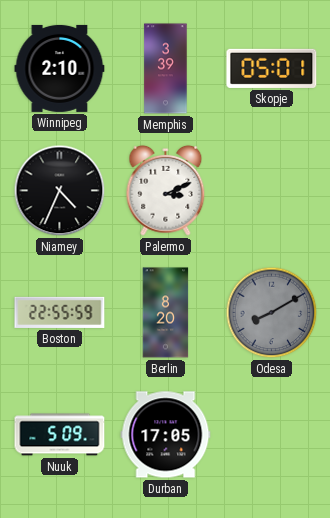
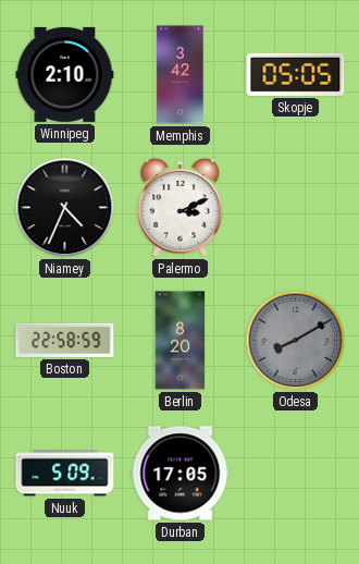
Memphis: 3:39 -> 3:42
Skopje: 05:01 -> 05:05
Boston: 22:55 -> 22:58
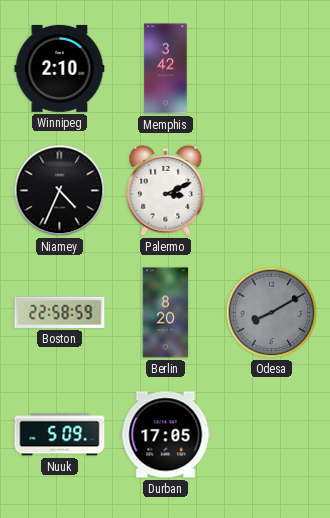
Skopje: 05:05 -> none
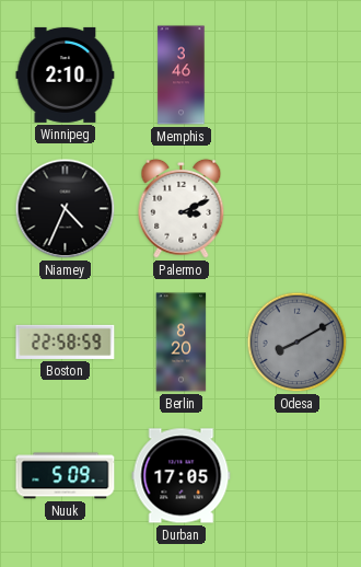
Memphis: 3:42 -> 3:46
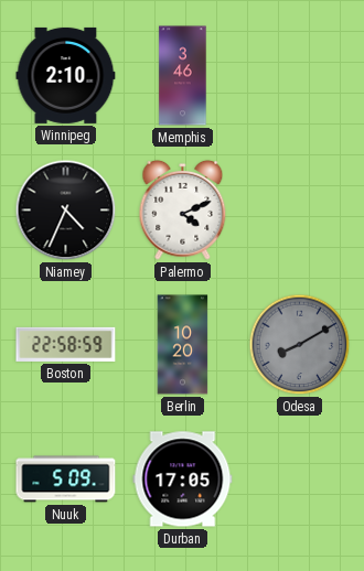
Palermo: 3:11 -> 4:11
Berlin: 8:20 -> 10:20
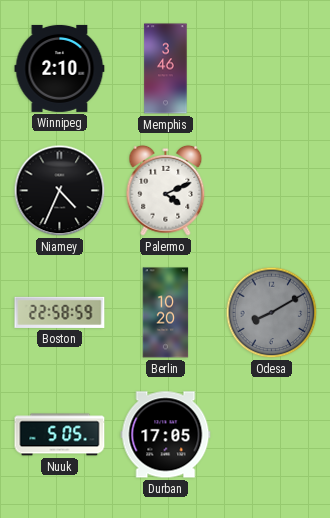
Nuuk: 5:09 -> 5:05
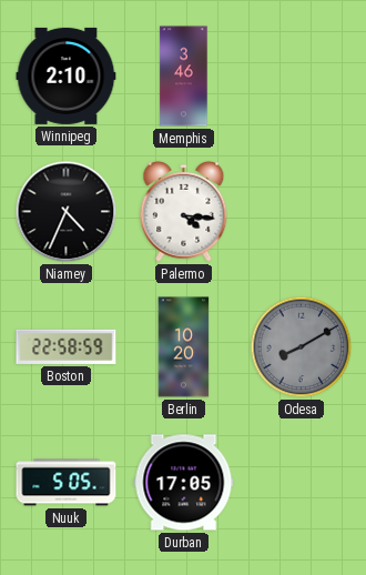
Palermo: 4:11 -> 4:16
